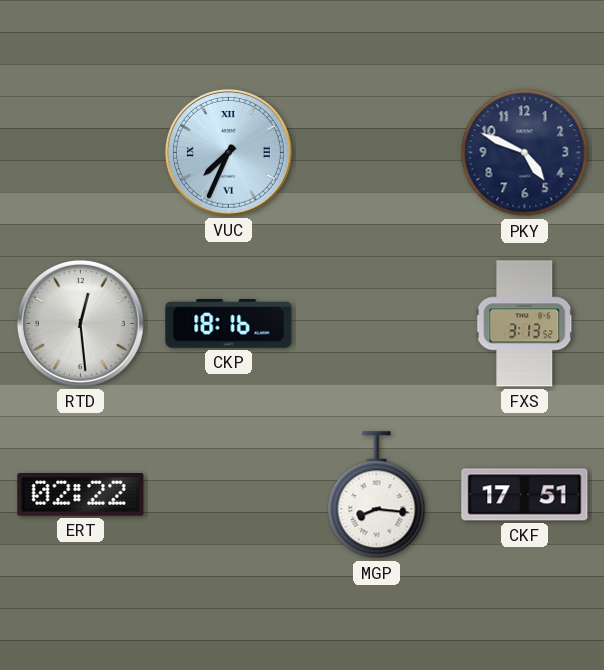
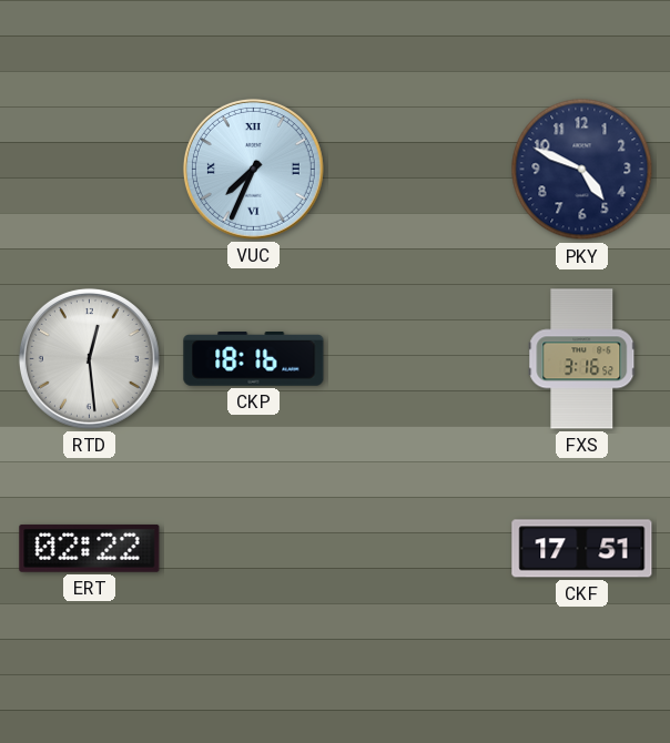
FXS: 3:13 -> 3:16
MGP: 8:16 -> none
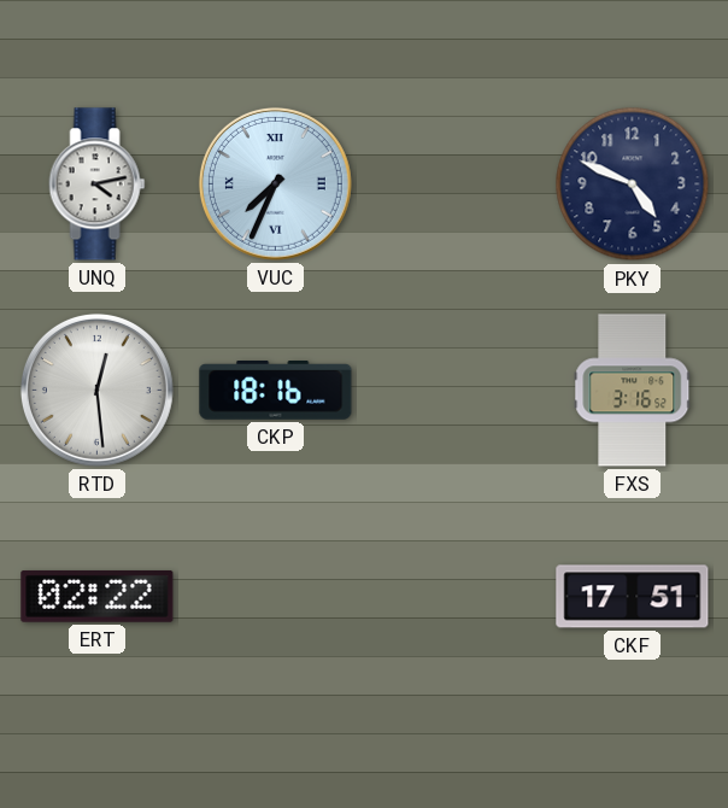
UNQ: none -> 4:13
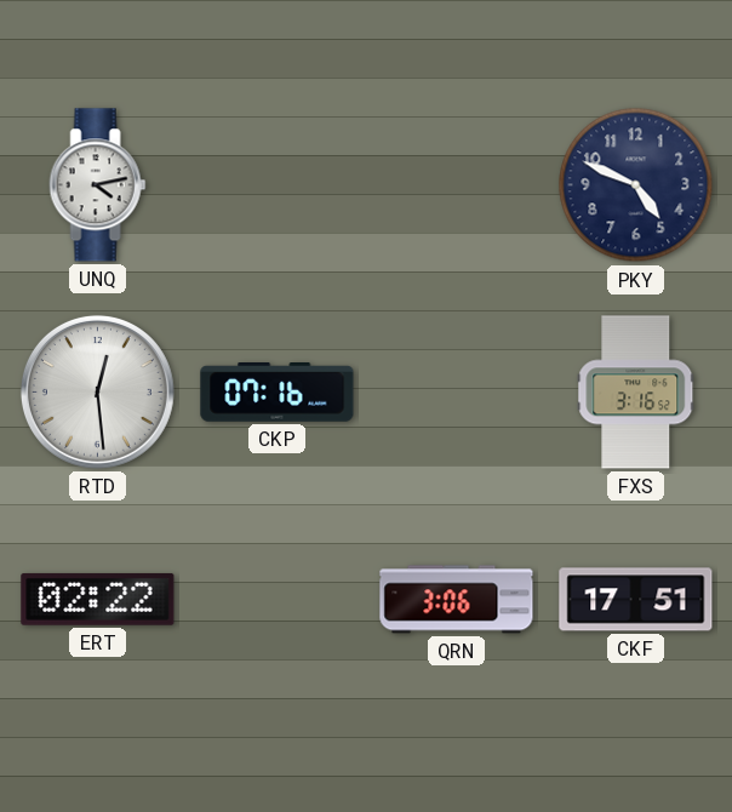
VUC: 7:34 -> none
CKP: 18:16 -> 07:16
QRN: none -> 3:06
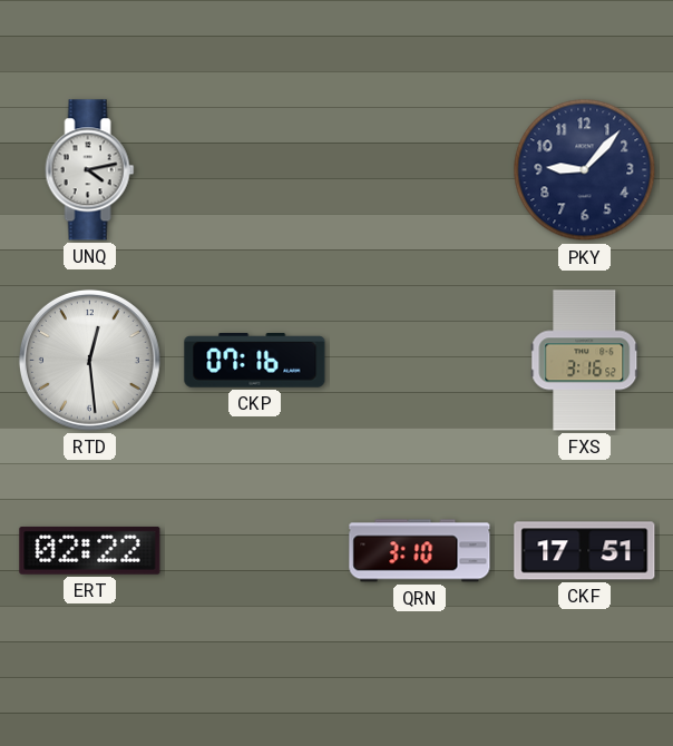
PKY: 4:49 -> 9:07
QRN: 3:06 -> 3:10
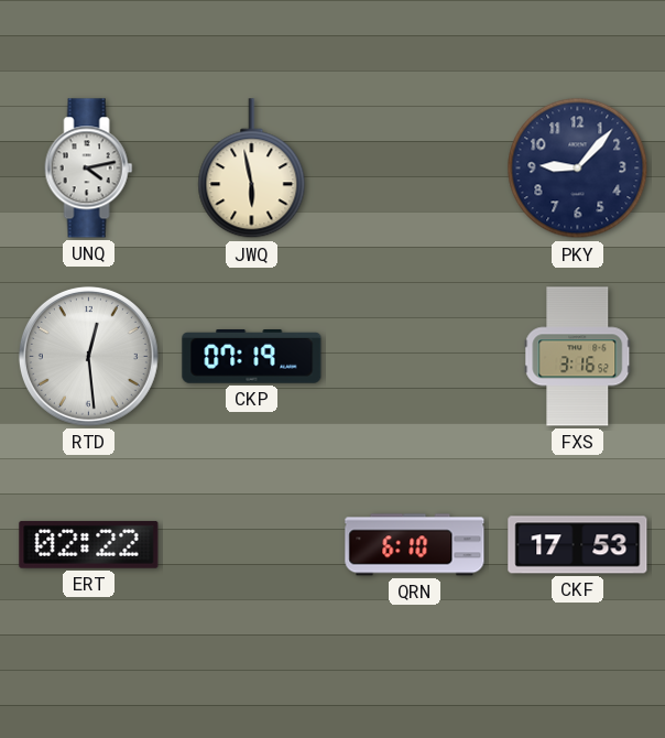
JWQ: none -> 5:58
CKP: 07:16 -> 07:19
QRN: 3:10 -> 6:10
CKF: 17:51 -> 17:53
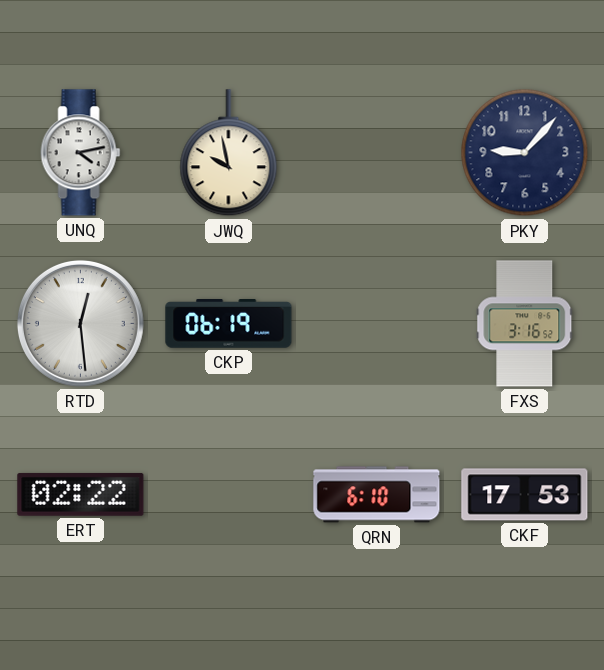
JWQ: 5:58 -> 9:58
CKP: 07:19 -> 06:19
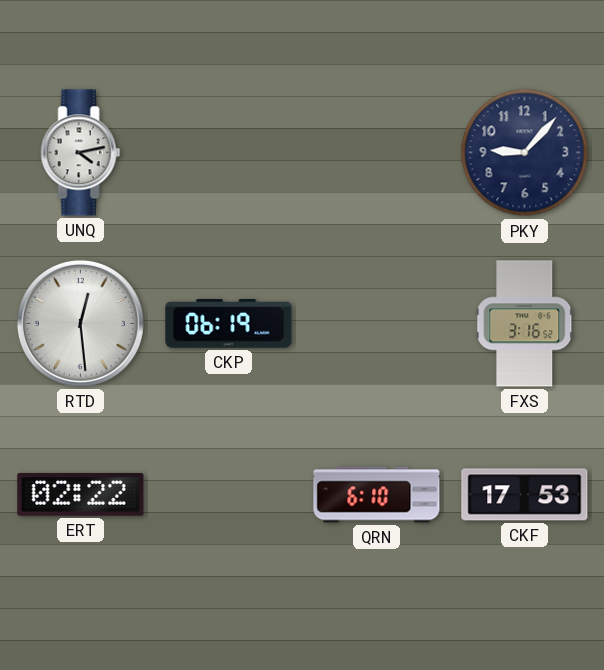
JWQ: 9:58 -> none
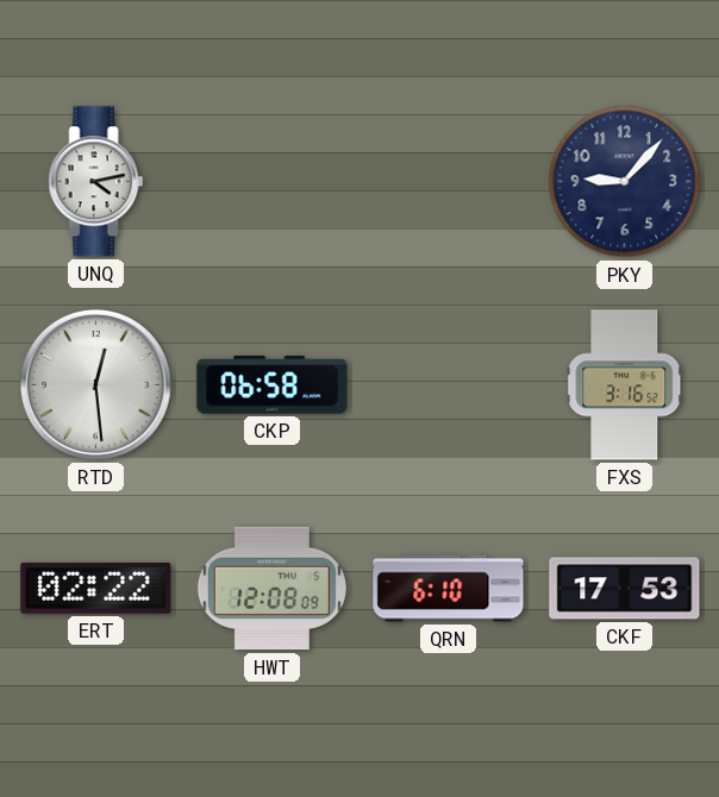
CKP: 06:19 -> 06:58
HWT: none -> 12:08
